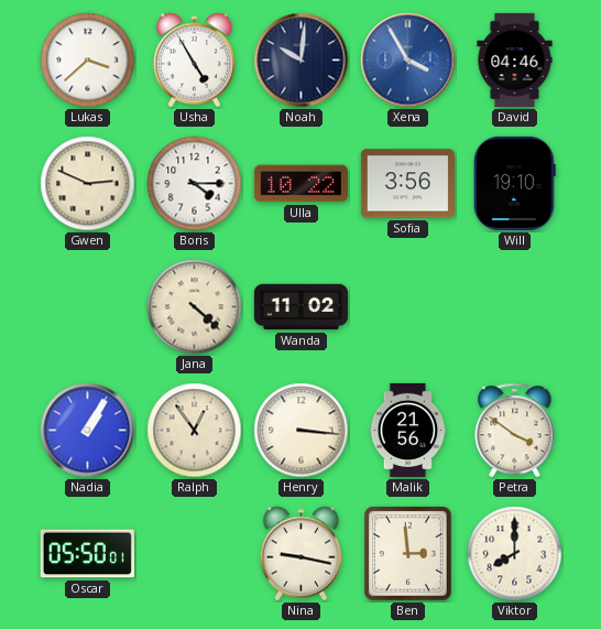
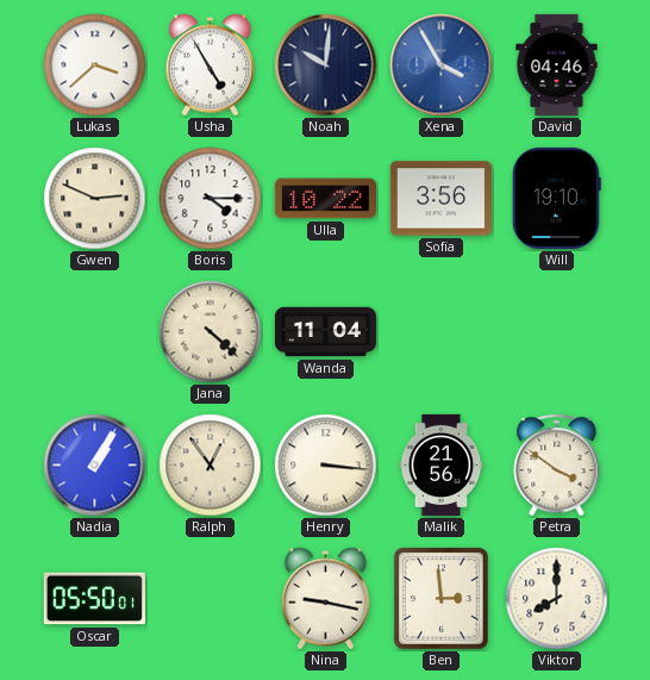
Wanda: 11:02 -> 11:04
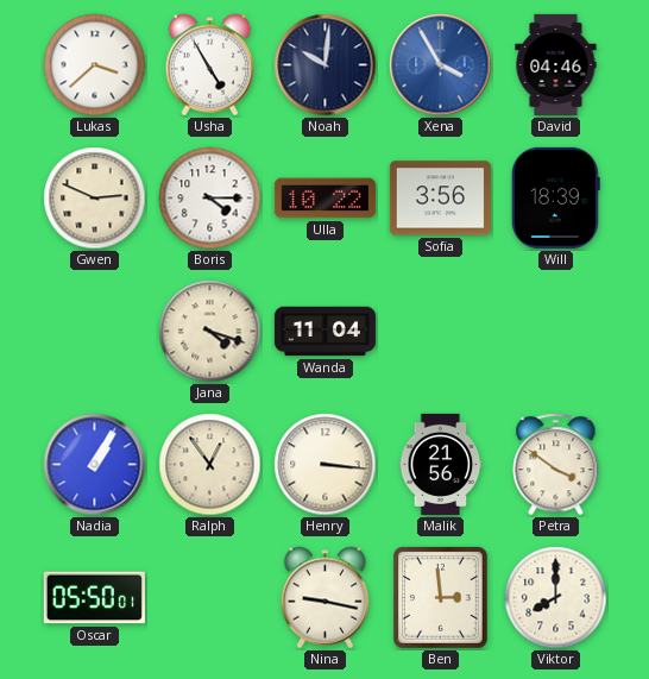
Will: 19:10 -> 18:39
Jana: 4:22 -> 4:18
